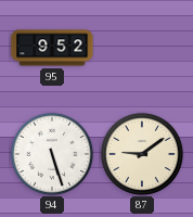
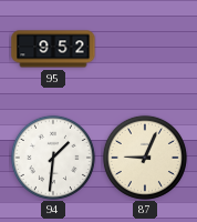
94: 5:27 -> 1:31
87: 9:09 -> 9:04
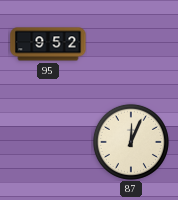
94: 1:31 -> none
87: 9:04 -> 12:04
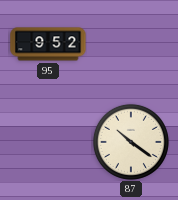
87: 12:04 -> 10:21
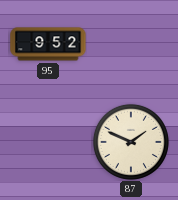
87: 10:21 -> 1:49
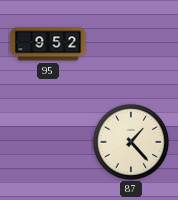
87: 1:49 -> 1:23
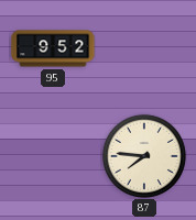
87: 1:23 -> 7:46
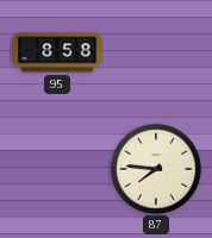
95: 9:52 -> 8:58
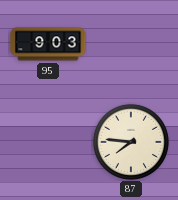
95: 8:58 -> 9:03
